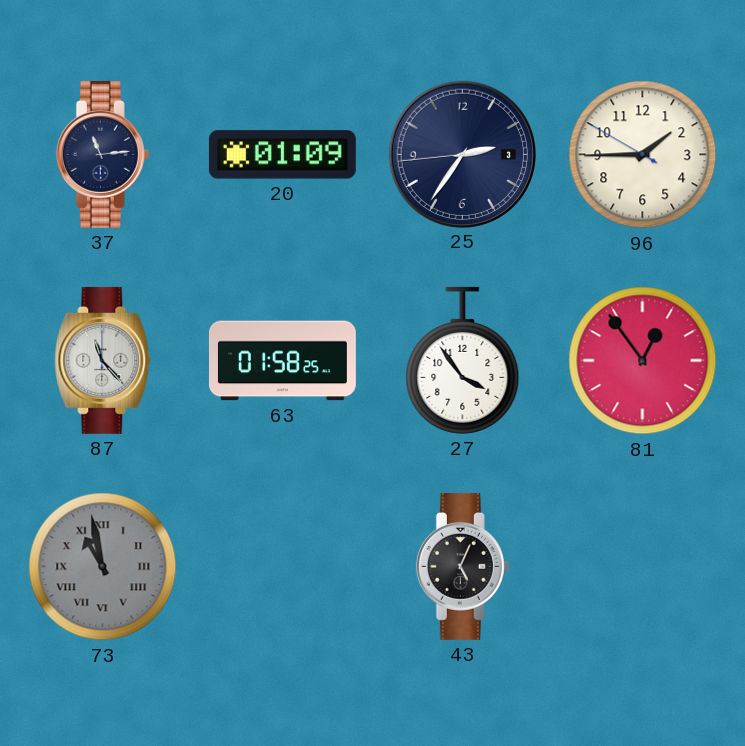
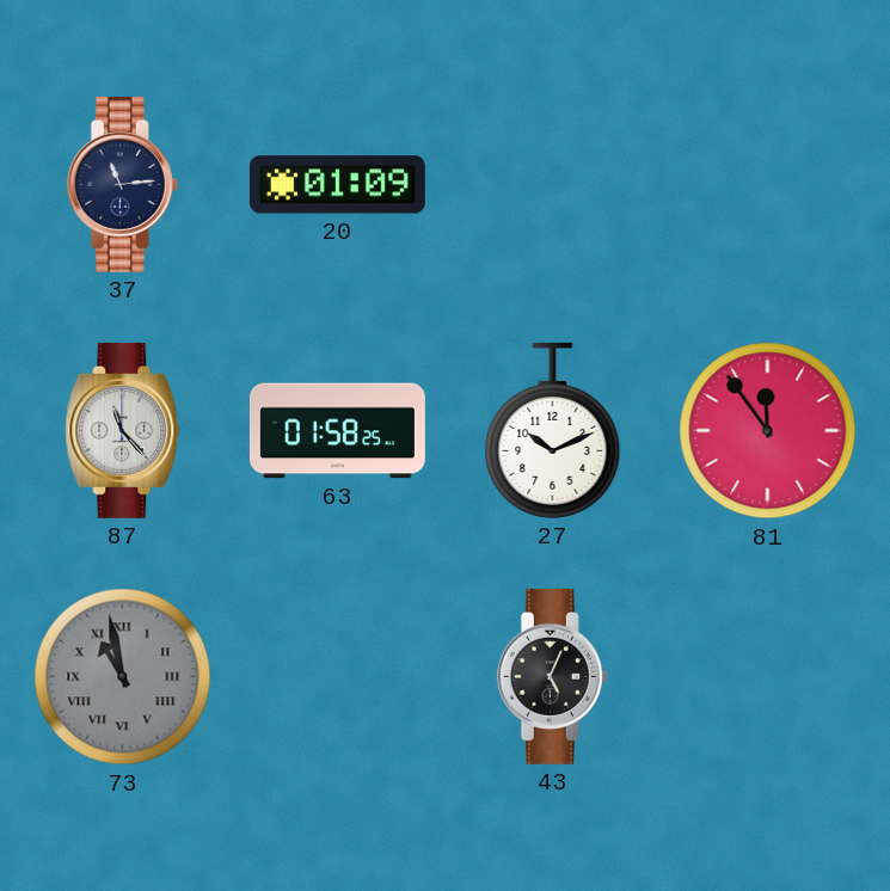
25: 2:35 -> none
96: 1:44 -> none
27: 3:54 -> 10:11
81: 12:54 -> 11:54
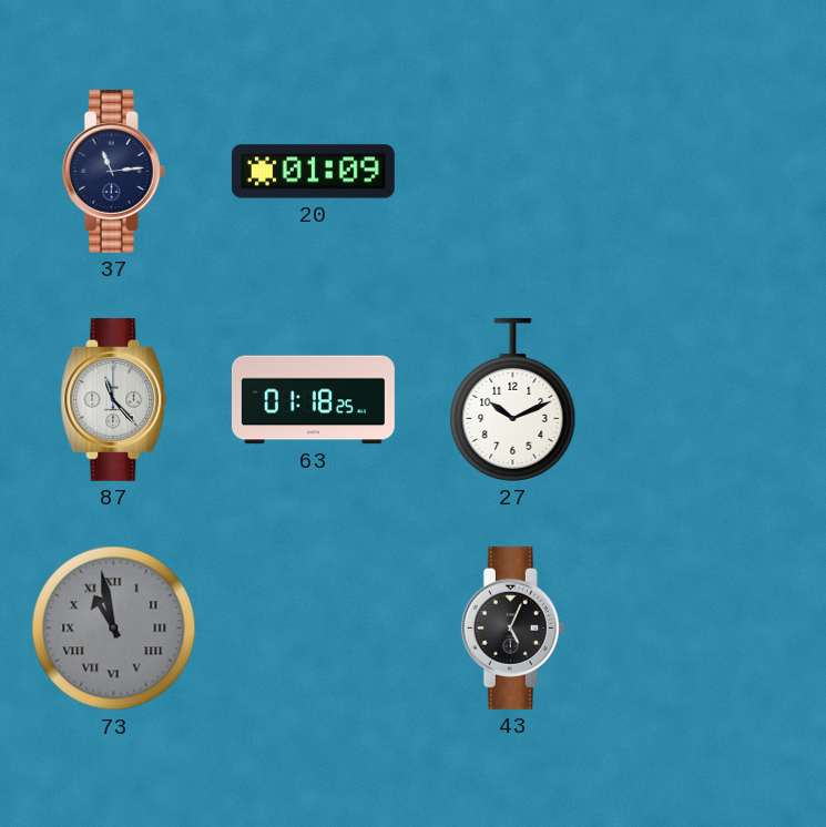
63: 01:58 -> 01:18
81: 11:54 -> none
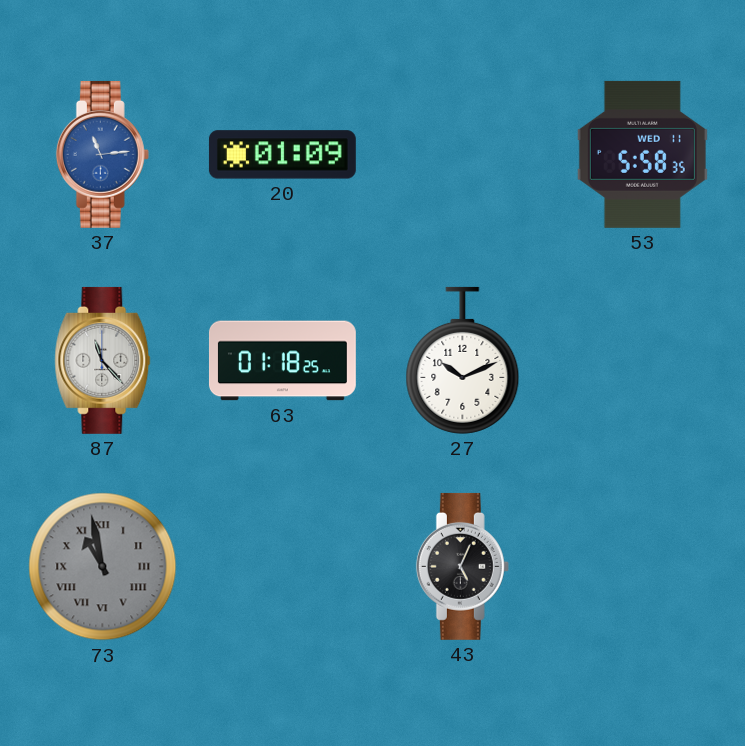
37 dial: navy -> blue
53: none -> 5:58
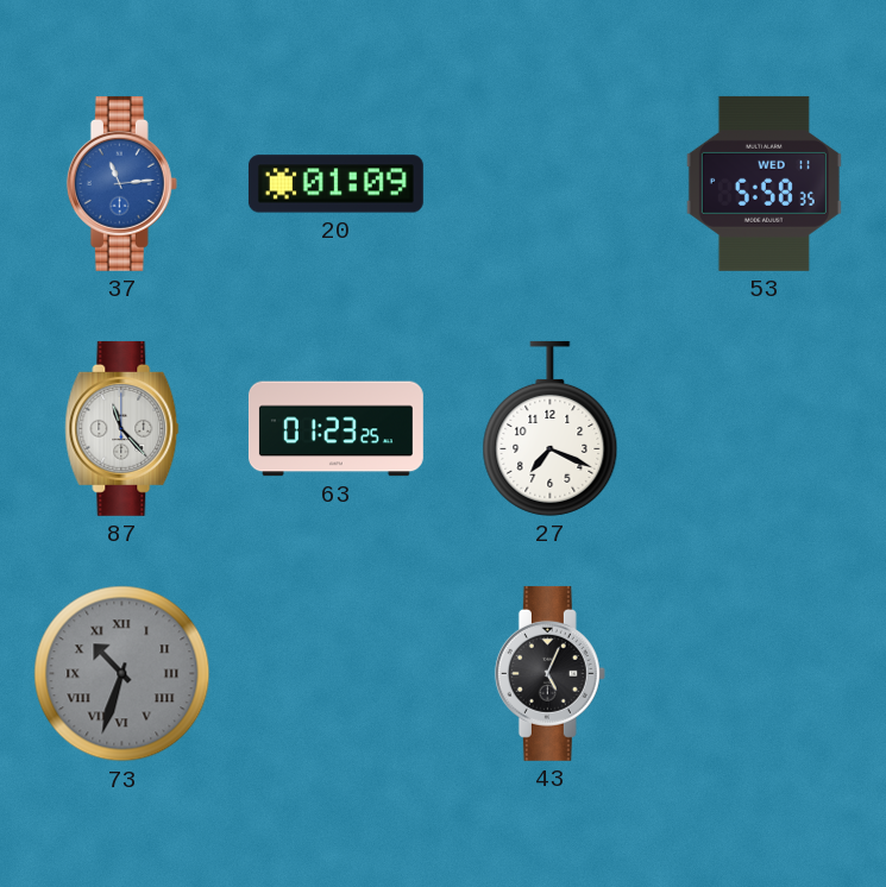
63: 01:18 -> 01:23
27: 10:11 -> 7:19
73: 10:58 -> 10:33
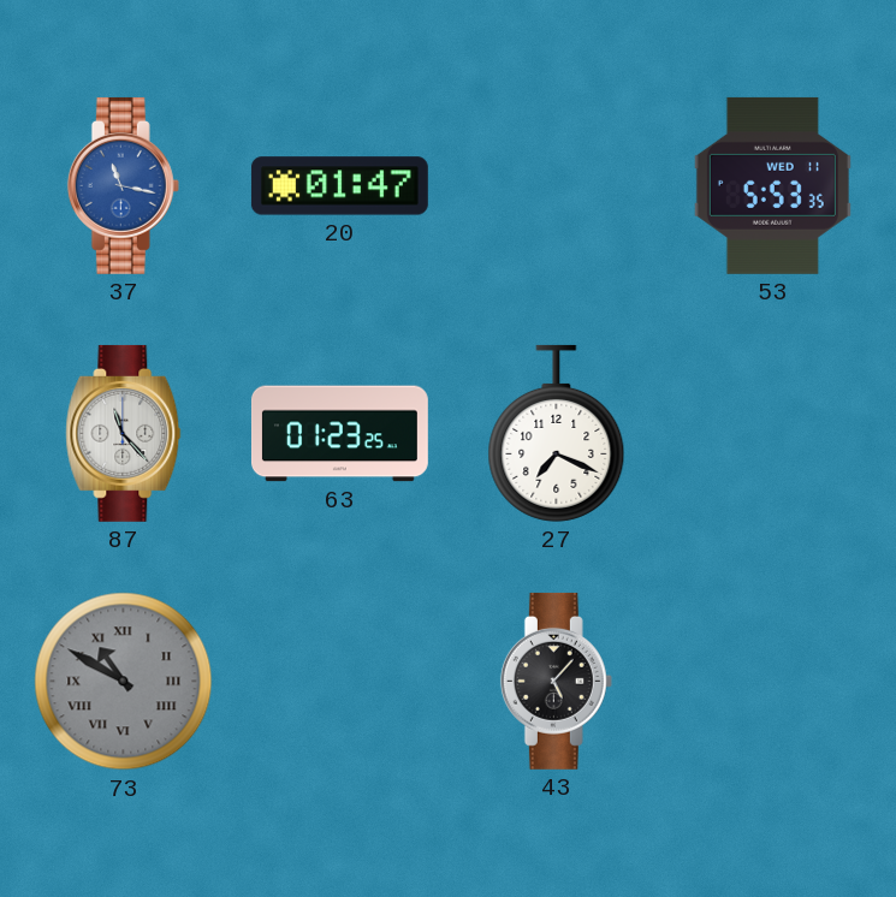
37: 11:14 -> 11:17
20: 01:09 -> 01:47
53: 5:58 -> 5:53
73: 10:33 -> 10:50
43: 5:04 -> 5:07
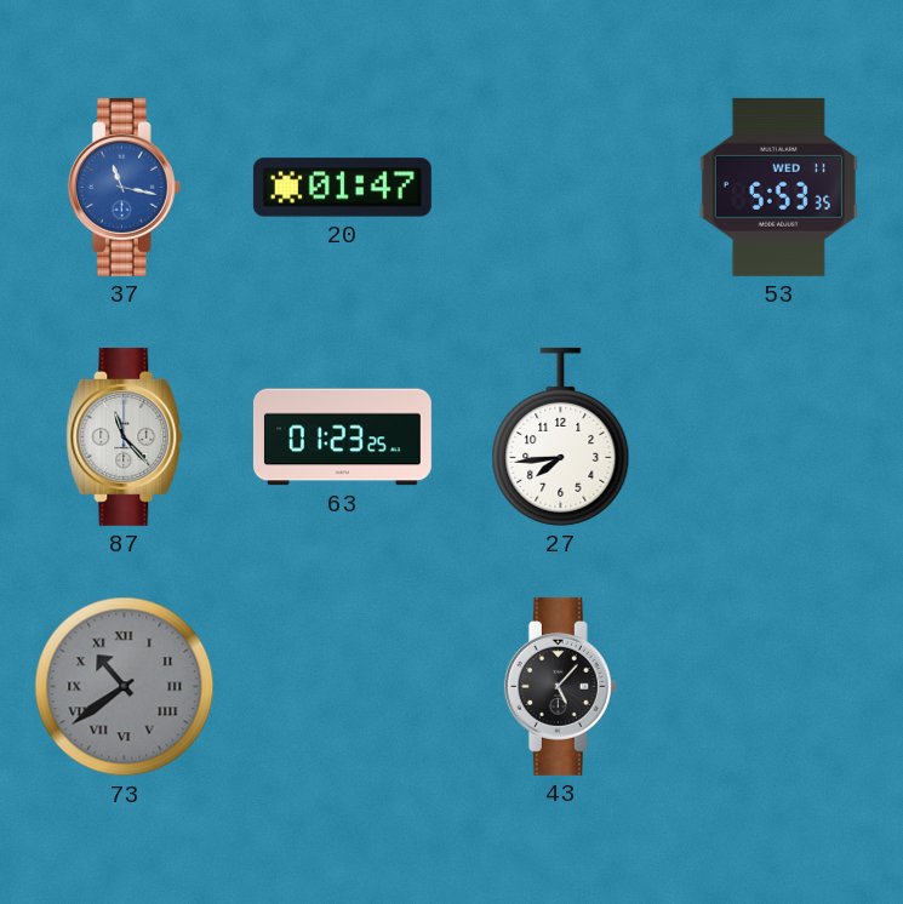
27: 7:19 -> 7:44
73: 10:50 -> 10:39
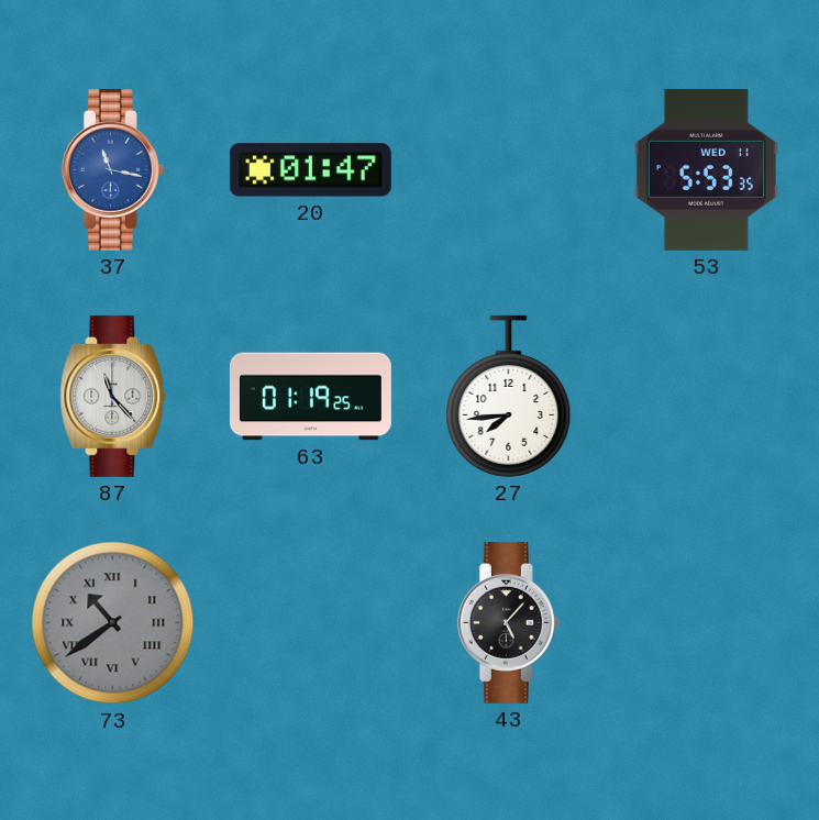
63: 01:23 -> 01:19
